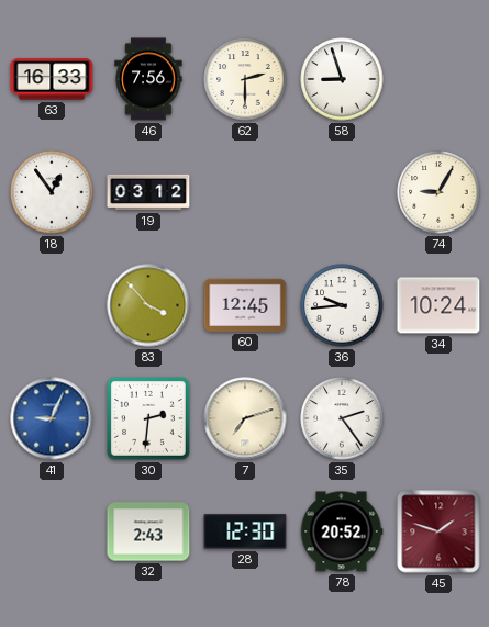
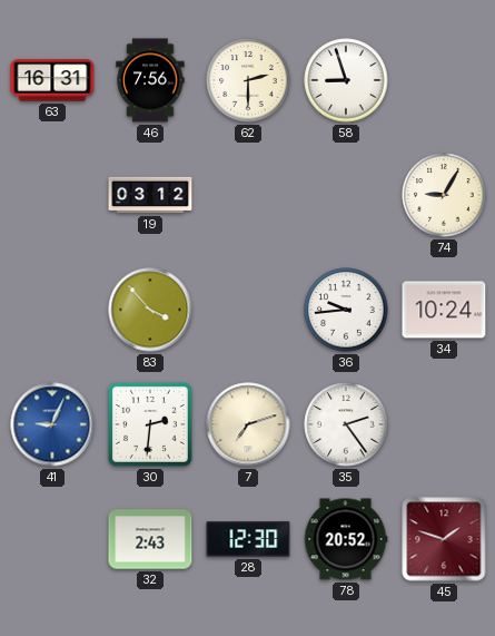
63: 16:33 -> 16:31
18: 12:54 -> none
60: 12:45 -> none
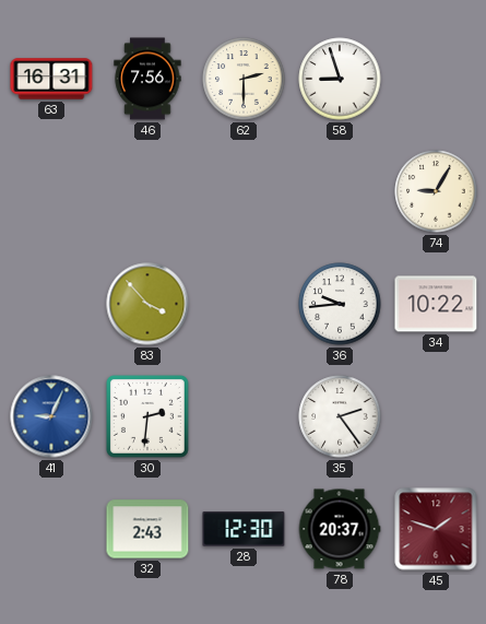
19: 03:12 -> none
34: 10:24 -> 10:22
7: 7:12 -> none
78: 20:52 -> 20:37
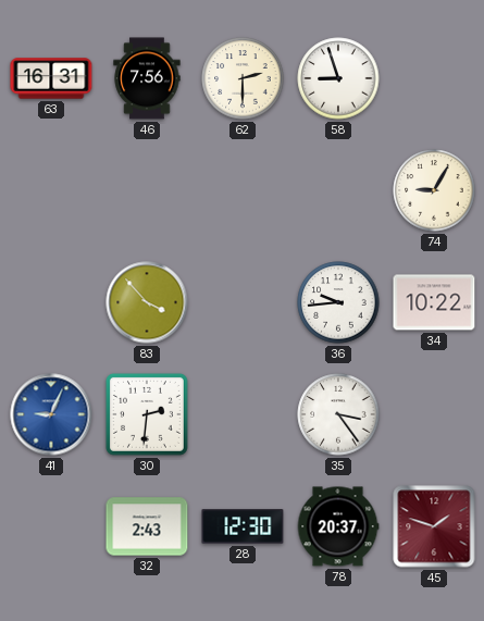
35: 2:24 -> 3:24
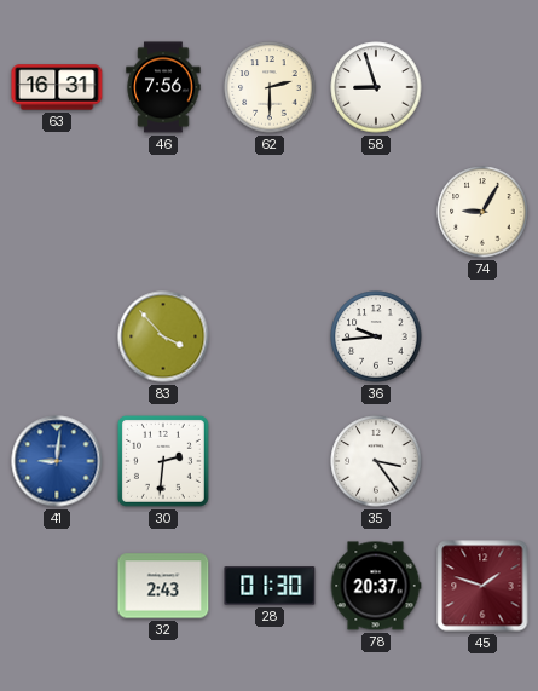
34: 10:22 -> none
41: 9:04 -> 9:01
28: 12:30 -> 01:30
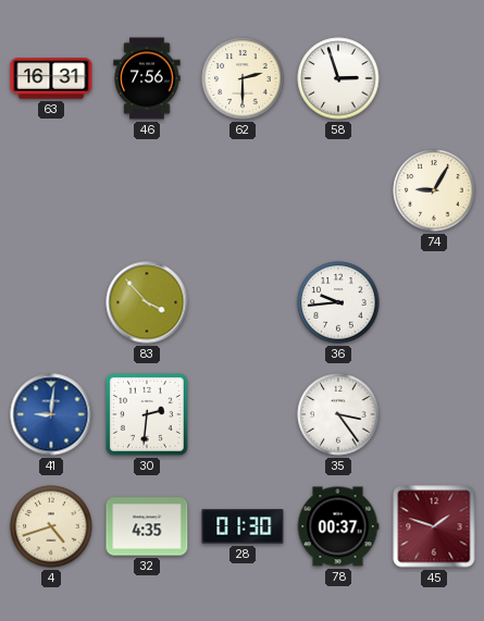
58: 8:57 -> 2:57
4: none -> 4:42
32: 2:43 -> 4:35
78: 20:37 -> 00:37
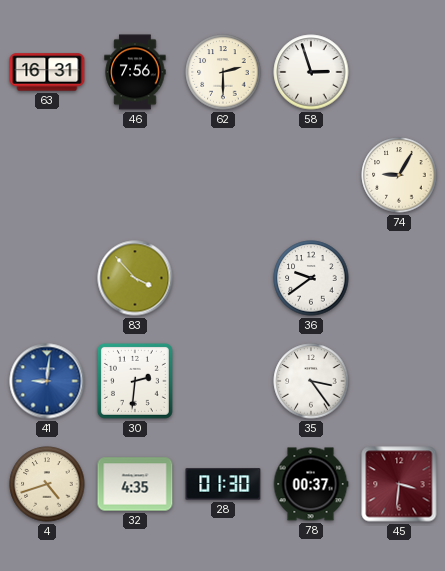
36: 9:44 -> 9:39
45: 1:48 -> 3:31
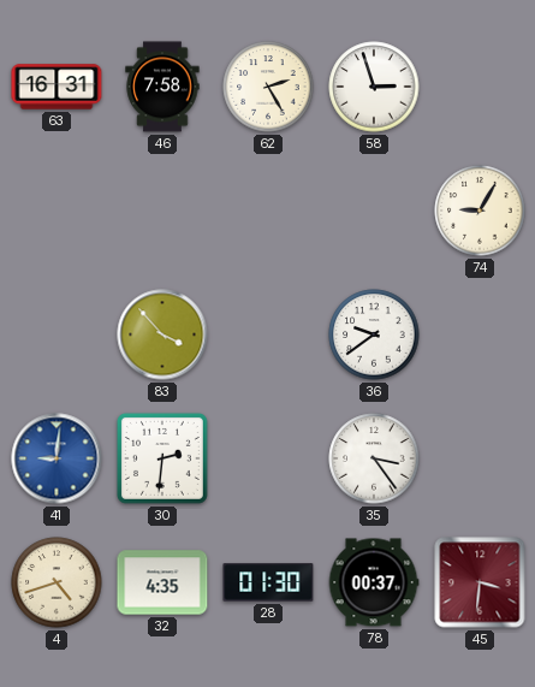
46: 7:56 -> 7:58
62: 2:30 -> 2:25
